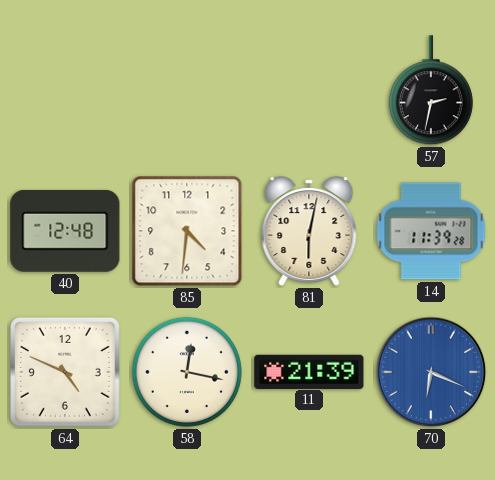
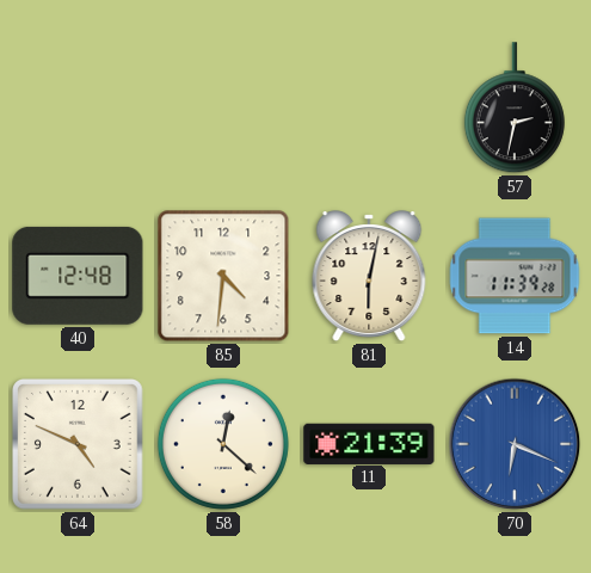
58: 12:17 -> 12:22
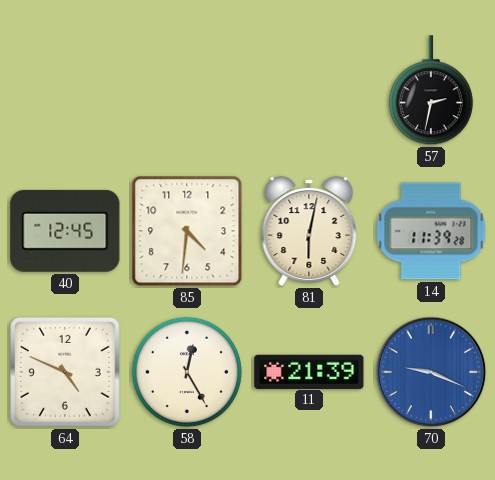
40: 12:48 -> 12:45
58: 12:22 -> 12:25
70: 6:19 -> 9:19
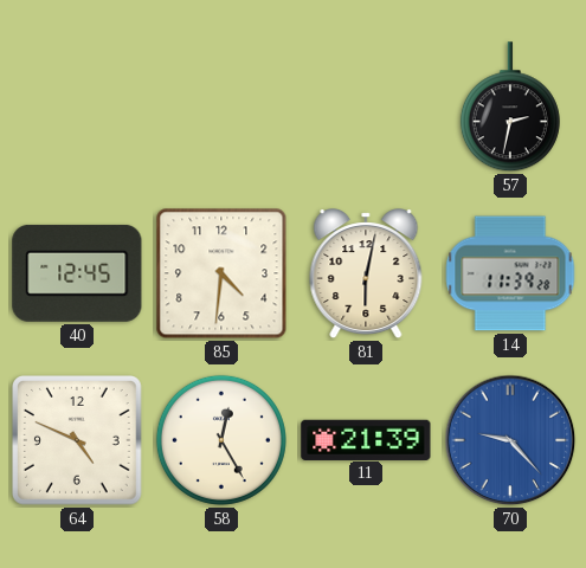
70: 9:19 -> 9:23
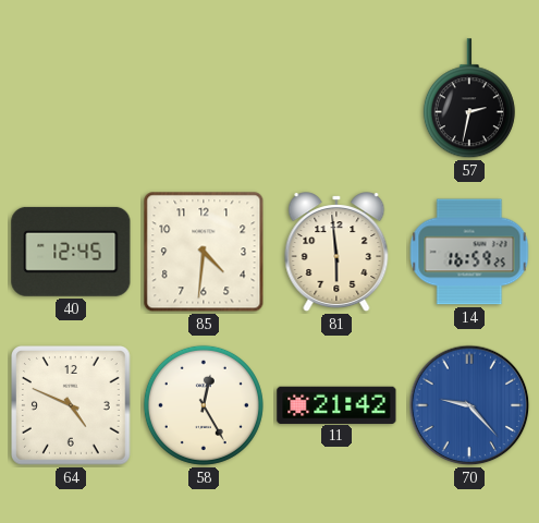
81: 6:02 -> 5:59
14: 11:39 -> 16:59
11: 21:39 -> 21:42
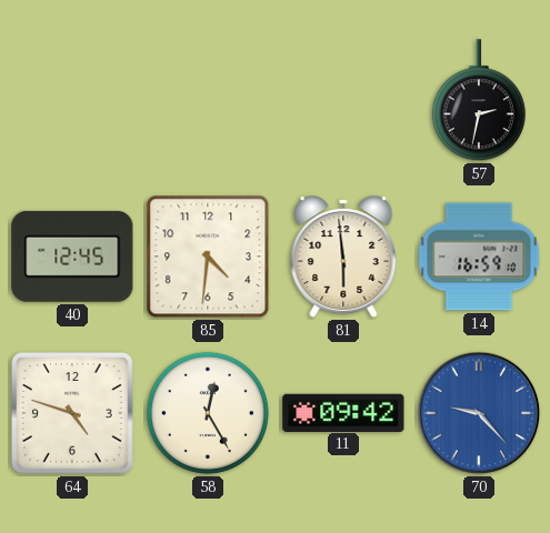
14: 16:59:25 -> 16:59:10
64: 4:49 -> 4:48
11: 21:42 -> 09:42
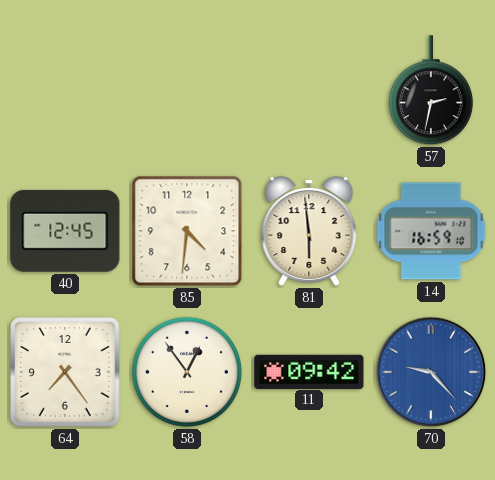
64: 4:48 -> 7:24
58: 12:25 -> 12:54
